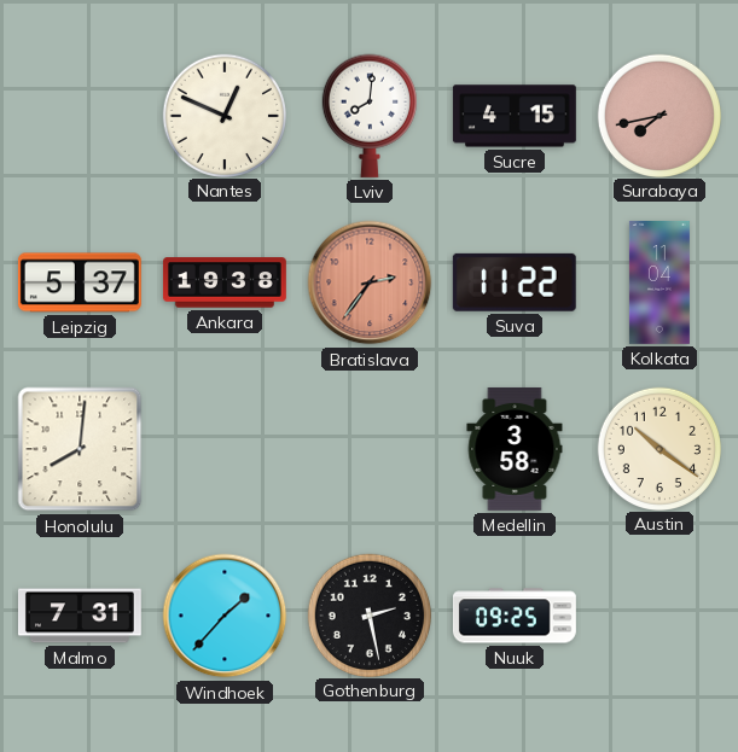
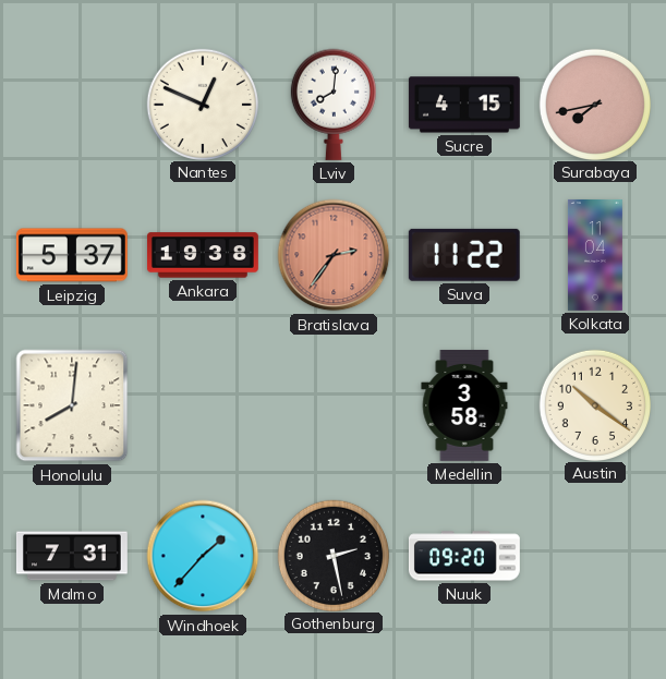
Nuuk: 09:25 -> 09:20
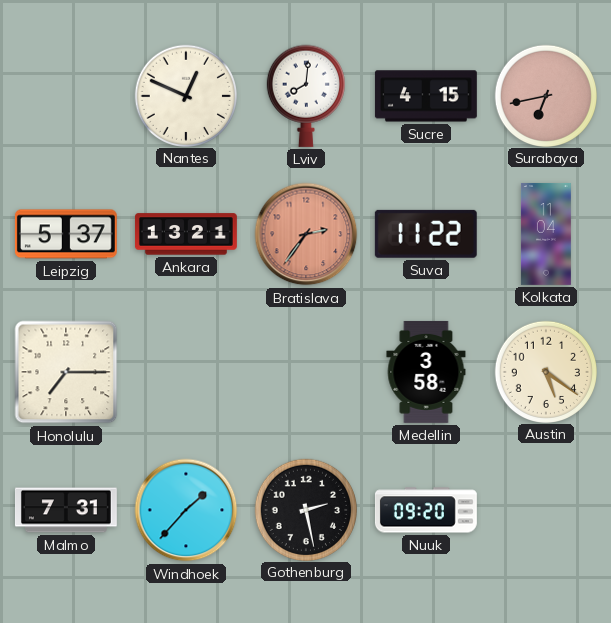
Surabaya: 7:43 -> 6:43
Ankara: 19:38 -> 13:21
Honolulu: 8:01 -> 7:15
Austin: 10:21 -> 5:21
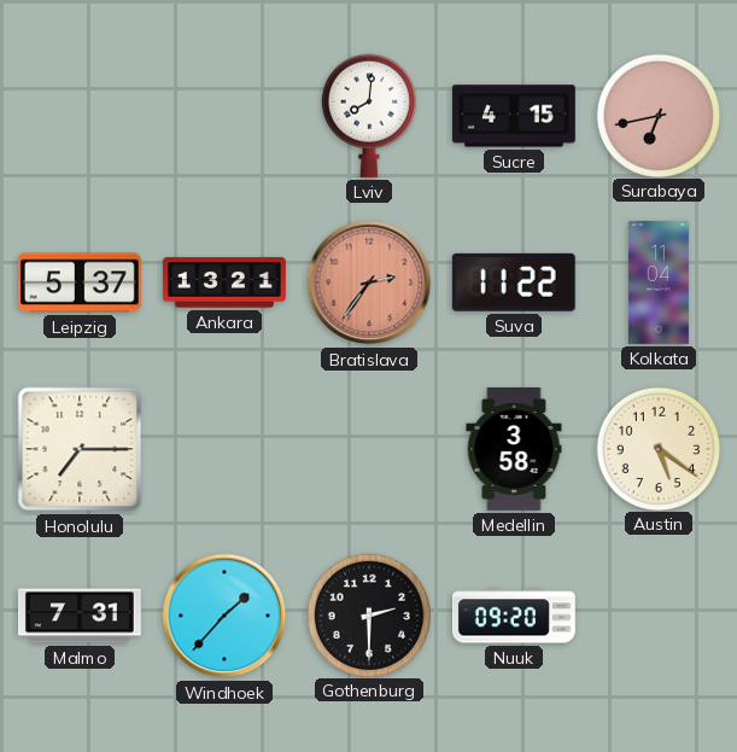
Nantes: 12:49 -> none
Gothenburg: 2:28 -> 2:30
